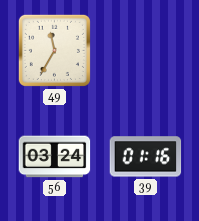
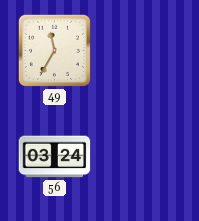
39: 01:16 -> none
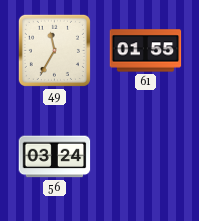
61: none -> 01:55
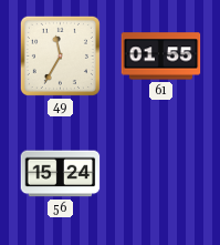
56: 03:24 -> 15:24
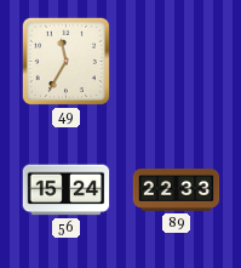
61: 01:55 -> none
89: none -> 22:33
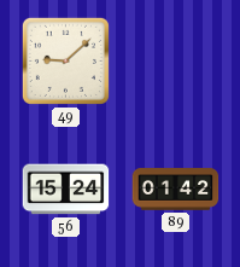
49: 11:35 -> 9:08
89: 22:33 -> 01:42
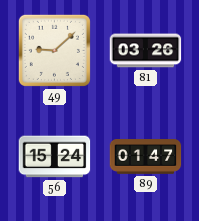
81: none -> 03:26
89: 01:42 -> 01:47
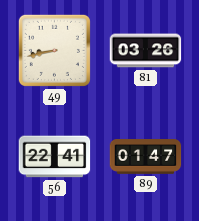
49: 9:08 -> 8:43
56: 15:24 -> 22:41
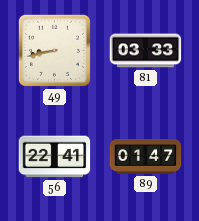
81: 03:26 -> 03:33
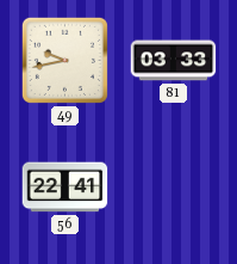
49: 8:43 -> 9:43
89: 01:47 -> none
